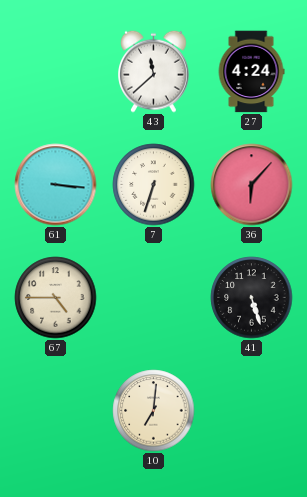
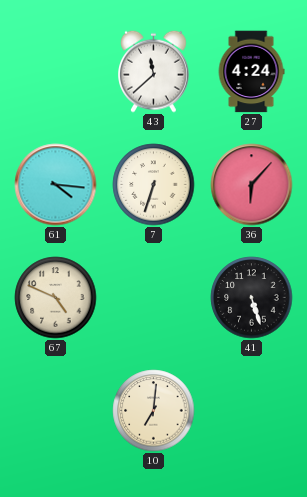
61: 3:16 -> 4:16
67: 4:45 -> 4:49
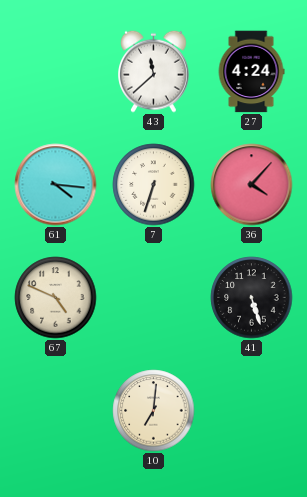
36: 6:07 -> 4:07
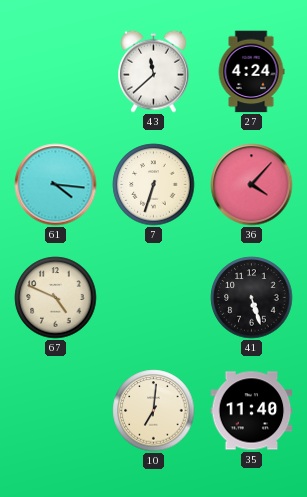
35: none -> 11:40
